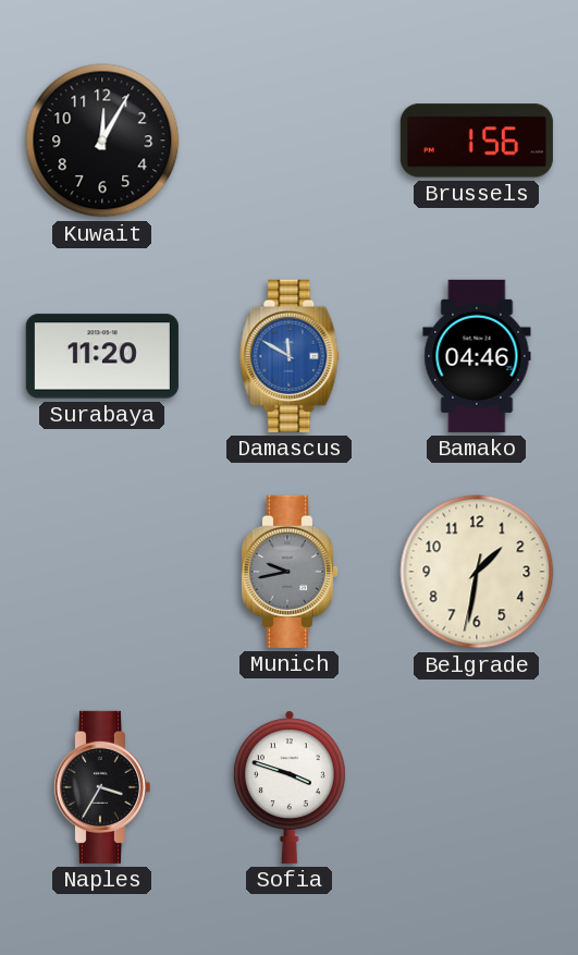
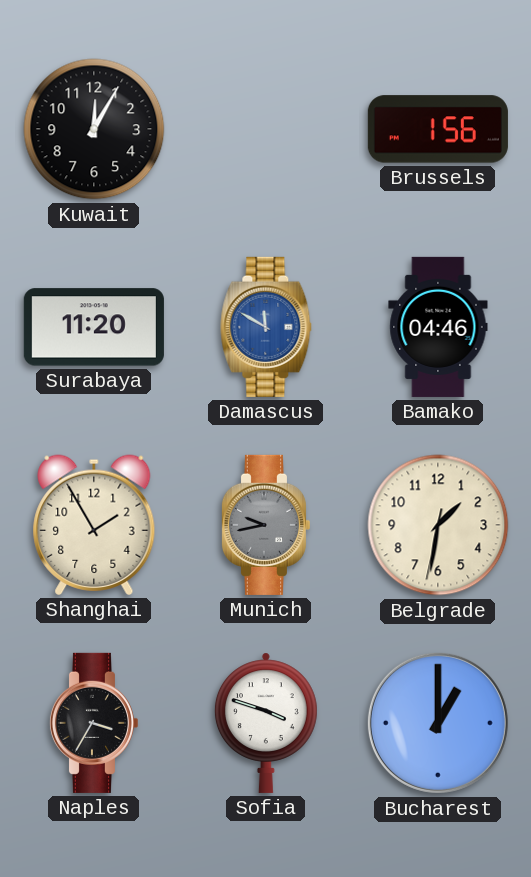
Shanghai: none -> 1:55
Bucharest: none -> 1:00
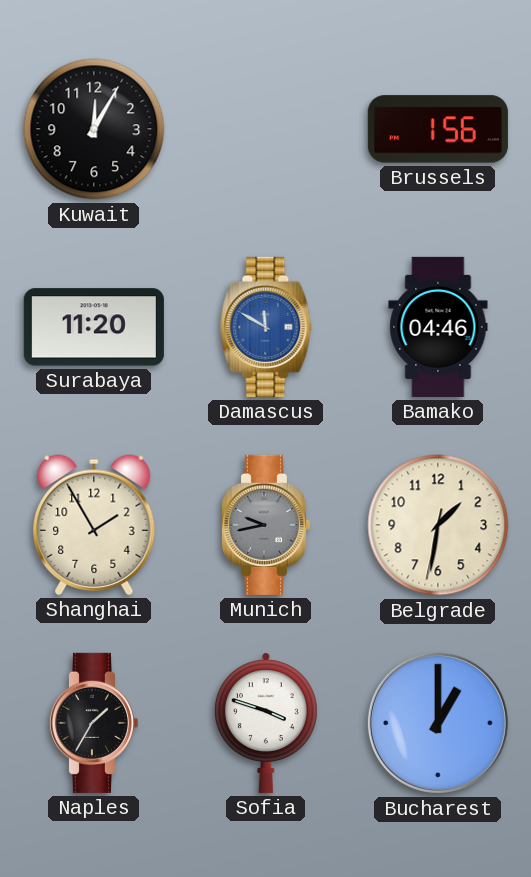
Naples: 3:35 -> 1:35
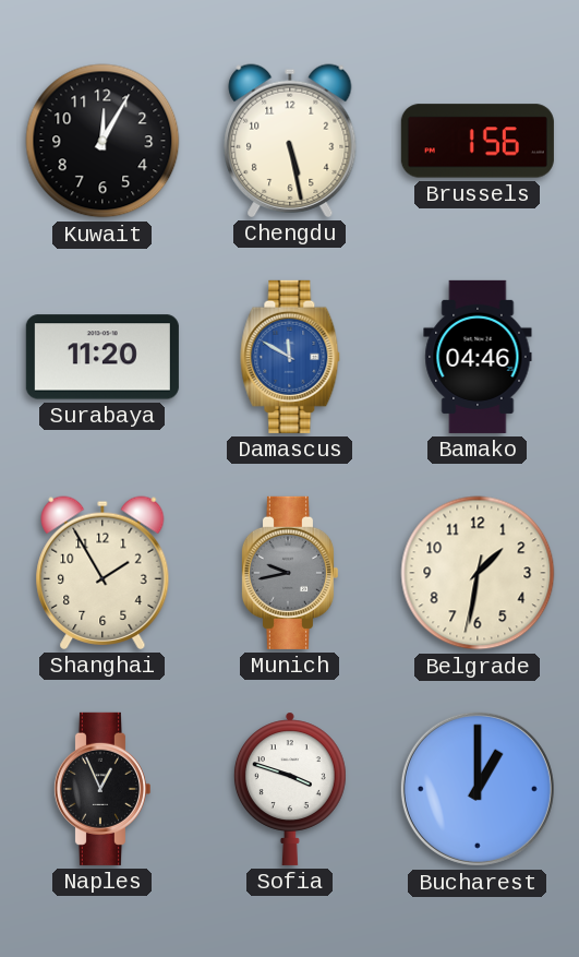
Chengdu: none -> 5:28
Naples: 1:35 -> 12:56
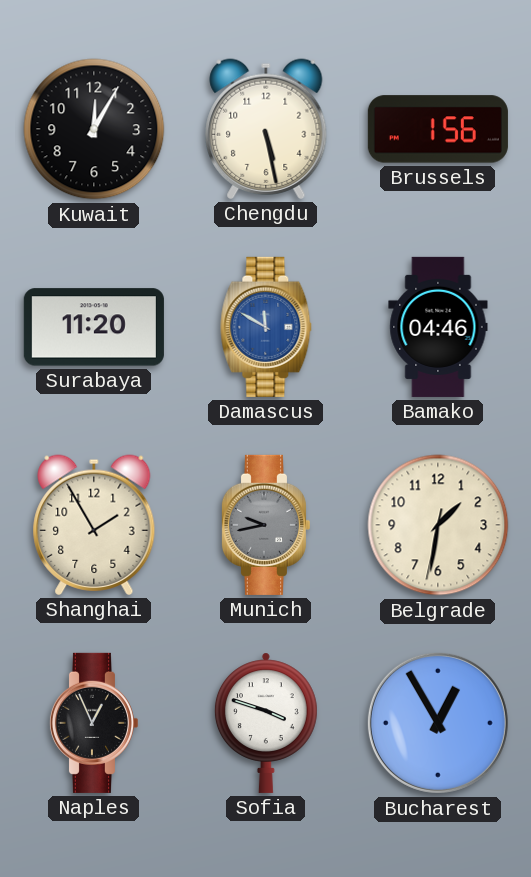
Bucharest: 1:00 -> 12:55
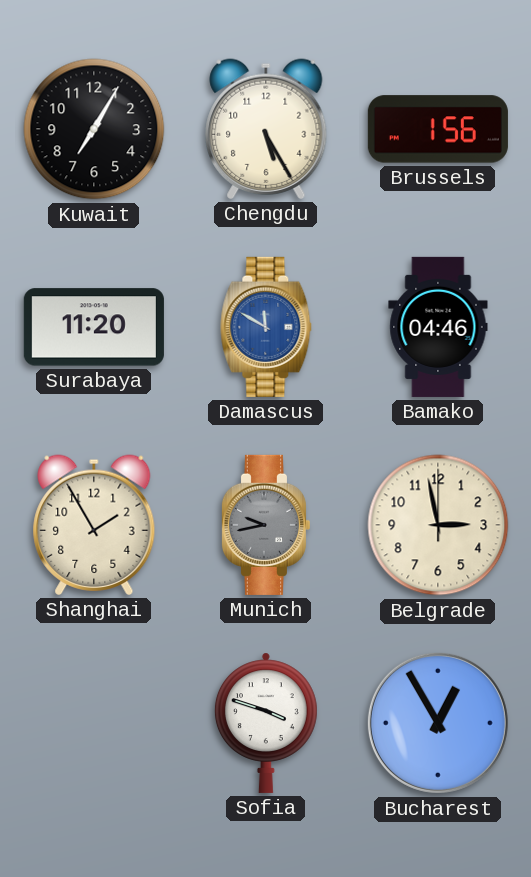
Kuwait: 12:05 -> 7:05
Chengdu: 5:28 -> 5:25
Belgrade: 1:31 -> 2:58
Naples: 12:56 -> none
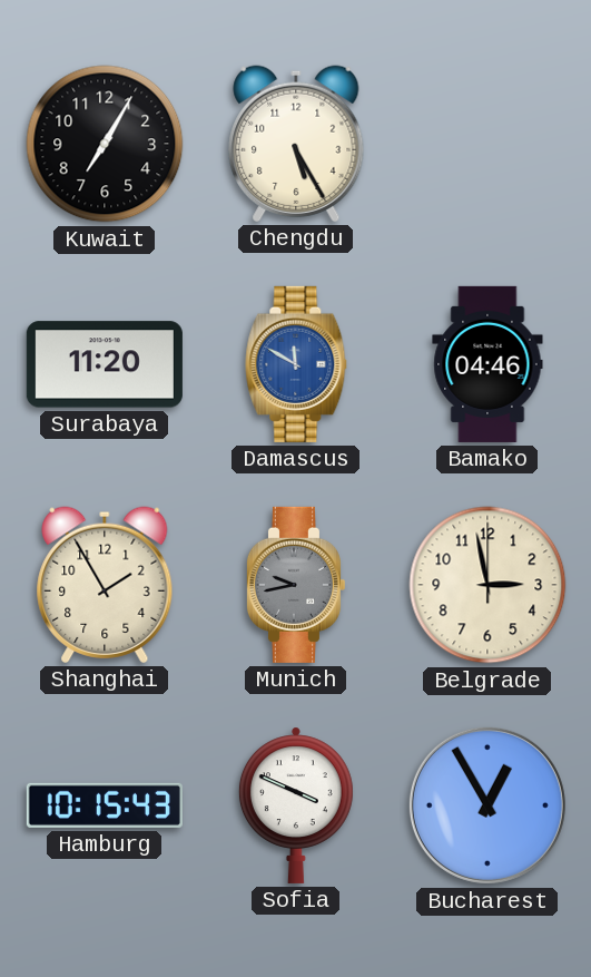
Brussels: 1:56 -> none
Hamburg: none -> 10:15
Sofia: 3:48 -> 3:49
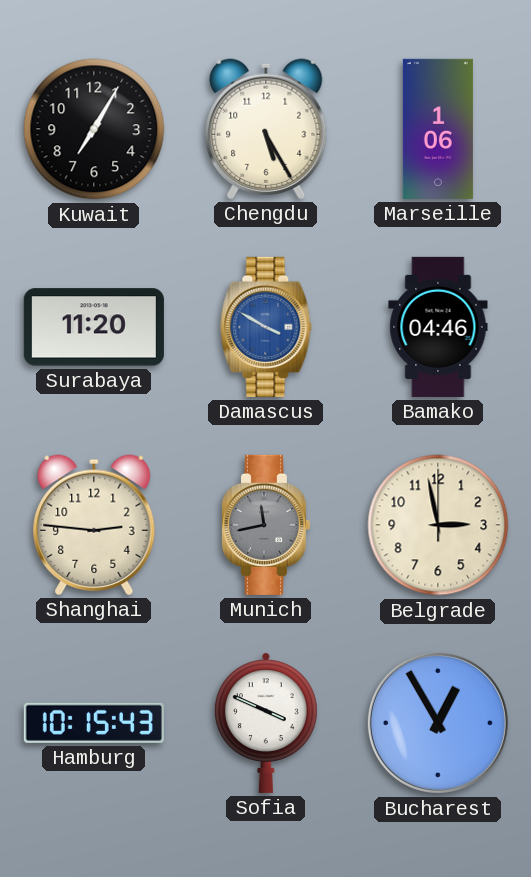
Marseille: none -> 1:06
Damascus: 11:50 -> 3:50
Shanghai: 1:55 -> 2:46
Munich: 9:43 -> 11:43
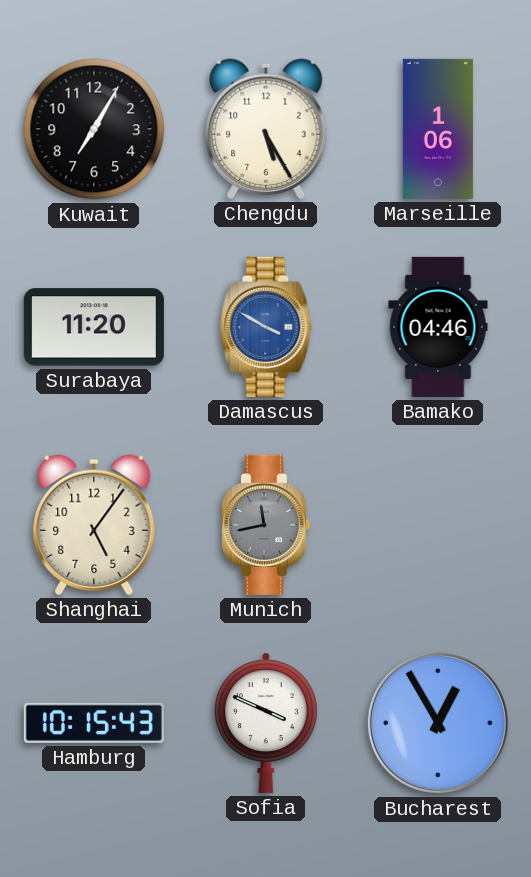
Shanghai: 2:46 -> 5:06
Belgrade: 2:58 -> none
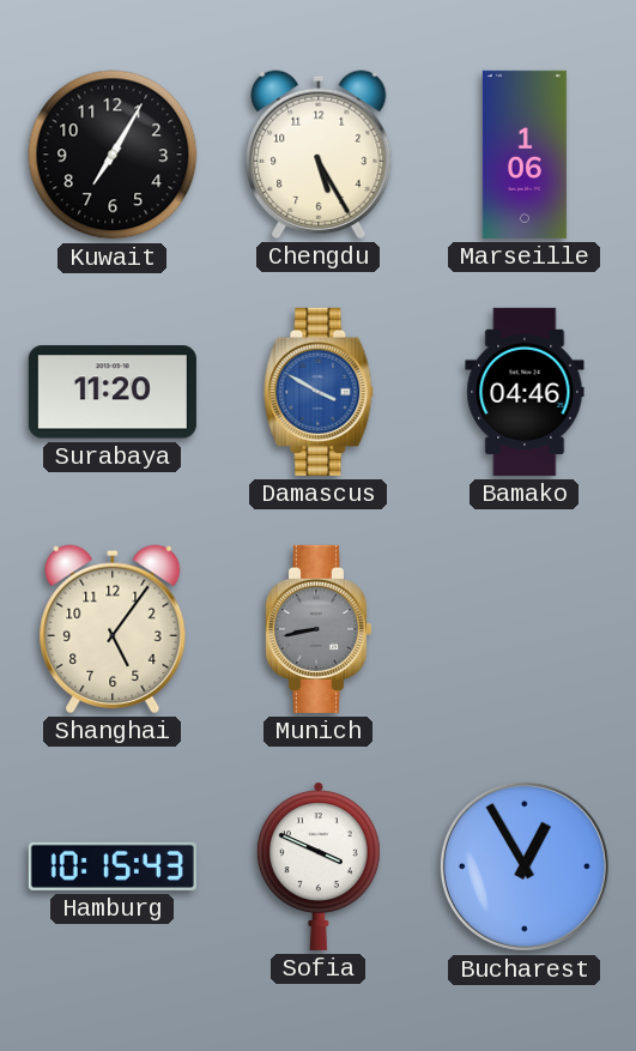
Munich: 11:43 -> 8:43
